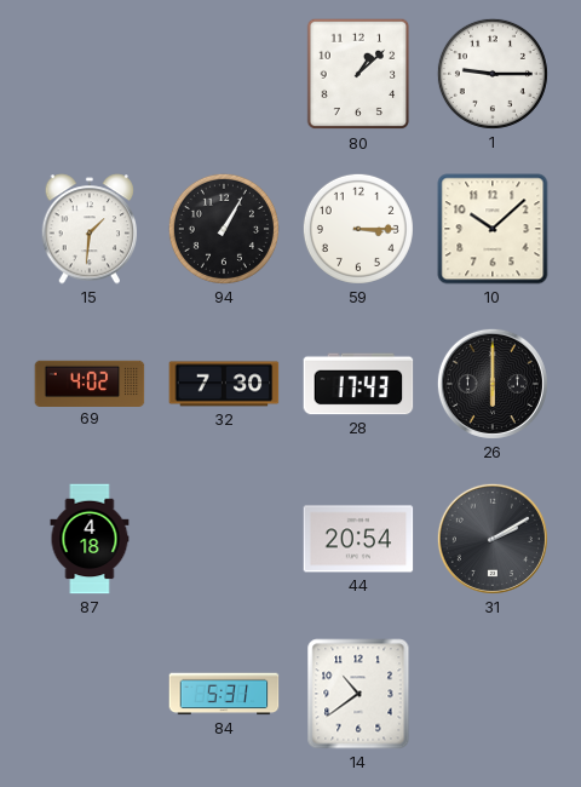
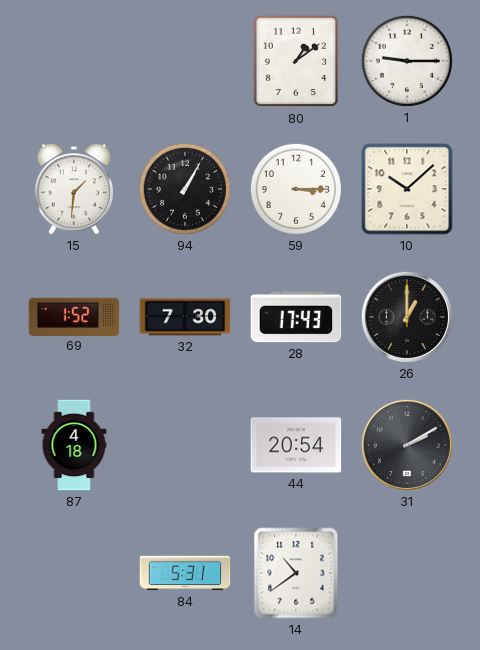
80: 1:08 -> 1:09
69: 4:02 -> 1:52
26: 6:00 -> 1:00
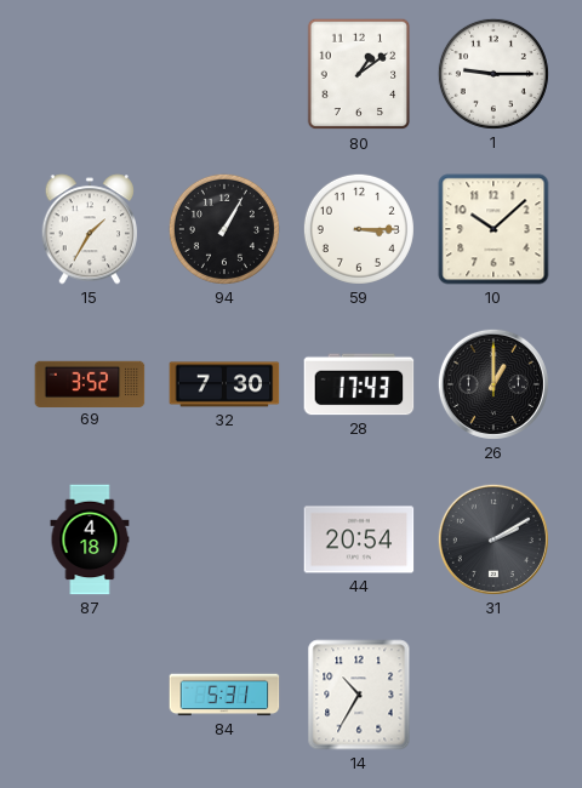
15: 1:31 -> 1:35
69: 1:52 -> 3:52
14: 10:39 -> 10:35
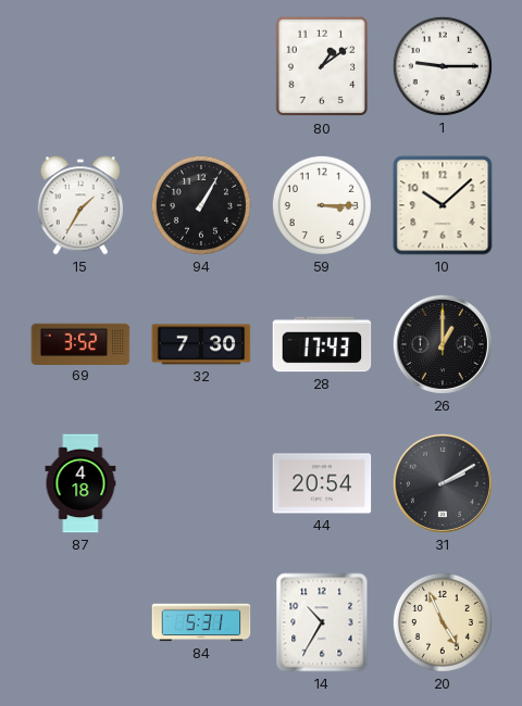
20: none -> 4:56
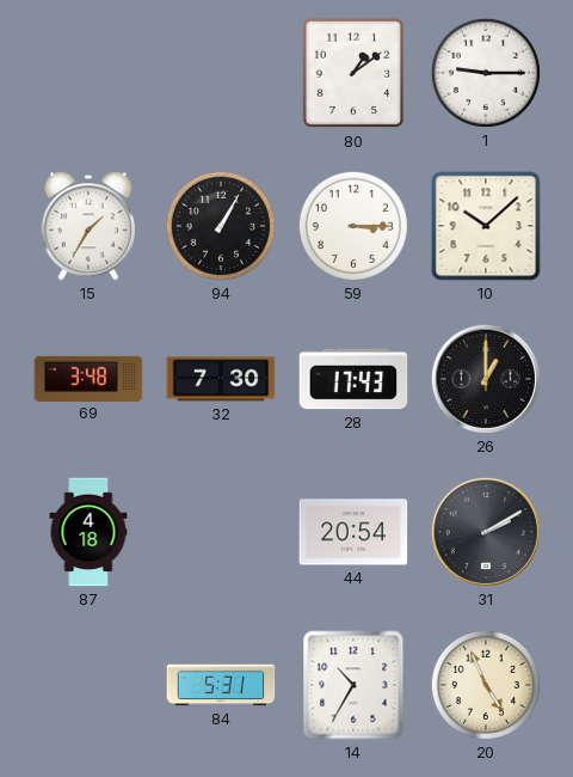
69: 3:52 -> 3:48
